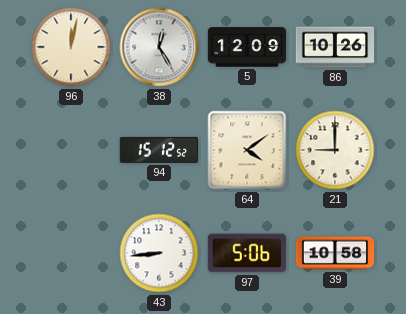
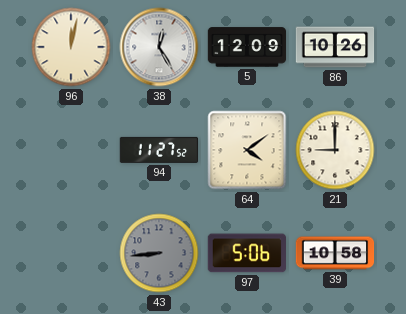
94: 15:12 -> 11:27
43 dial: white -> grey
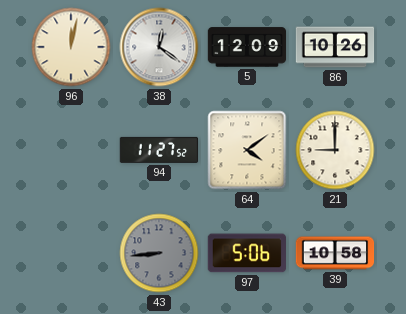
38: 12:25 -> 12:21
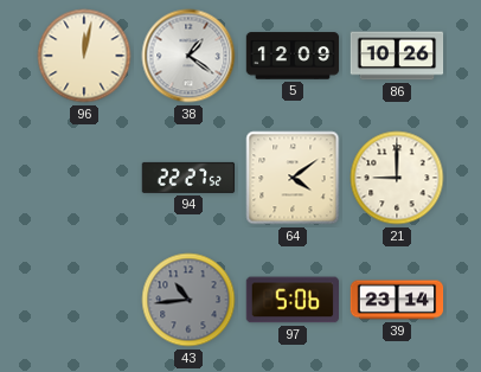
38: 12:21 -> 1:21
94: 11:27 -> 22:27
43: 8:44 -> 10:44
39: 10:58 -> 23:14
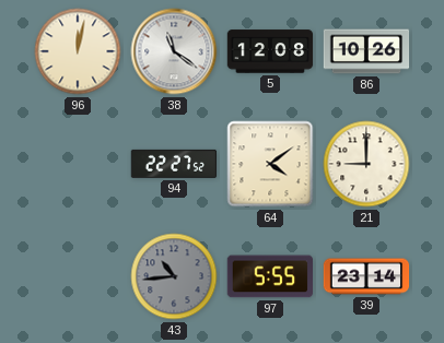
38: 1:21 -> 11:21
5: 12:09 -> 12:08
97: 5:06 -> 5:55
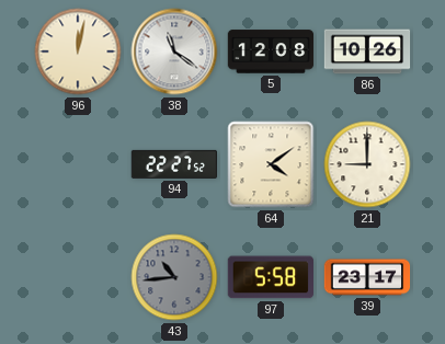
97: 5:55 -> 5:58
39: 23:14 -> 23:17
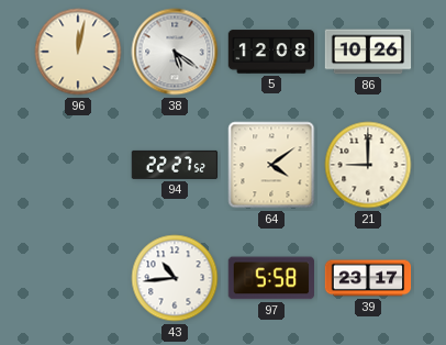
38: 11:21 -> 5:21
43 dial: grey -> white
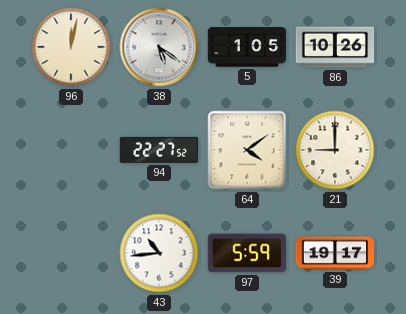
5: 12:08 -> 1:05
97: 5:58 -> 5:59
39: 23:17 -> 19:17
